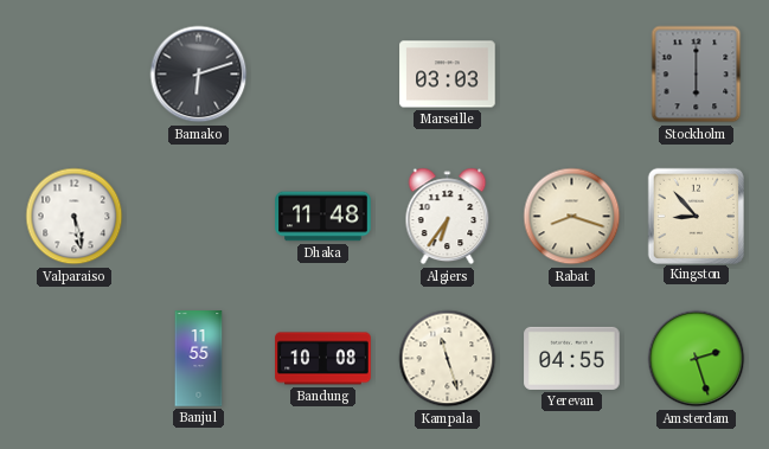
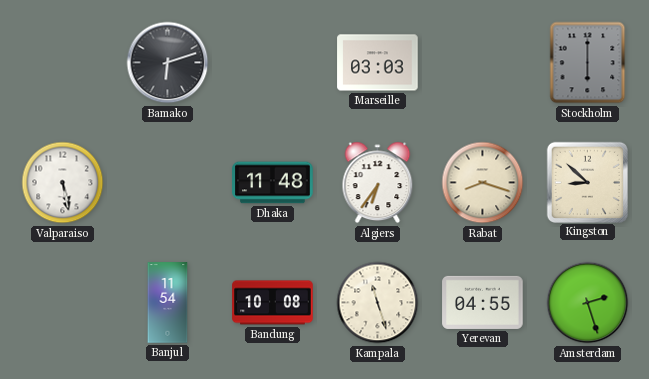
Kingston: 8:53 -> 8:52
Banjul: 11:55 -> 11:54
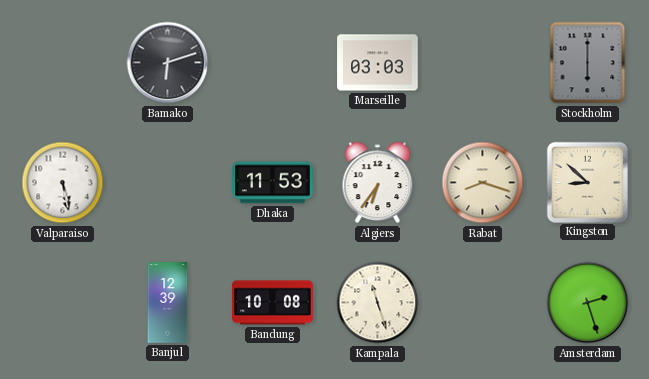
Dhaka: 11:48 -> 11:53
Banjul: 11:54 -> 12:39
Yerevan: 04:55 -> none
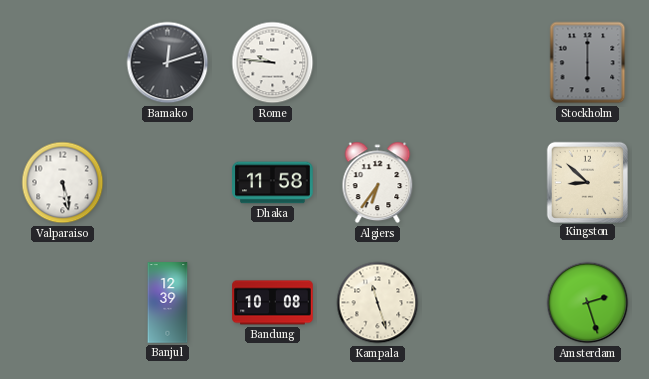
Bamako: 6:12 -> 12:12
Rome: none -> 9:46
Marseille: 03:03 -> none
Dhaka: 11:53 -> 11:58
Rabat: 8:18 -> none
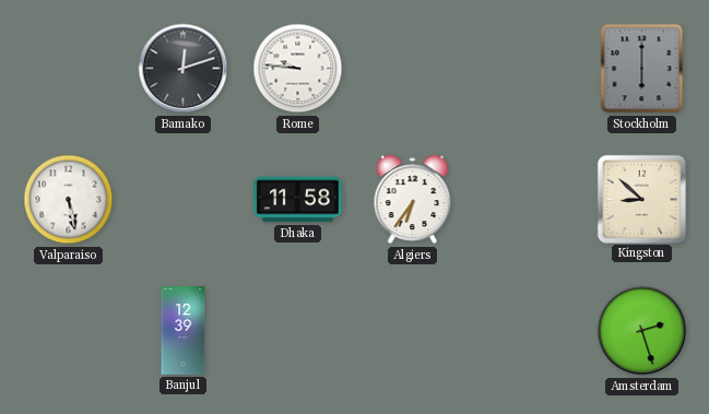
Bandung: 10:08 -> none
Kampala: 11:27 -> none
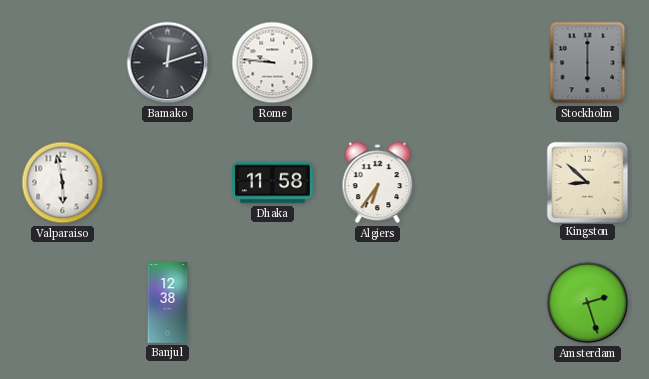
Valparaiso: 5:28 -> 5:58
Banjul: 12:39 -> 12:38
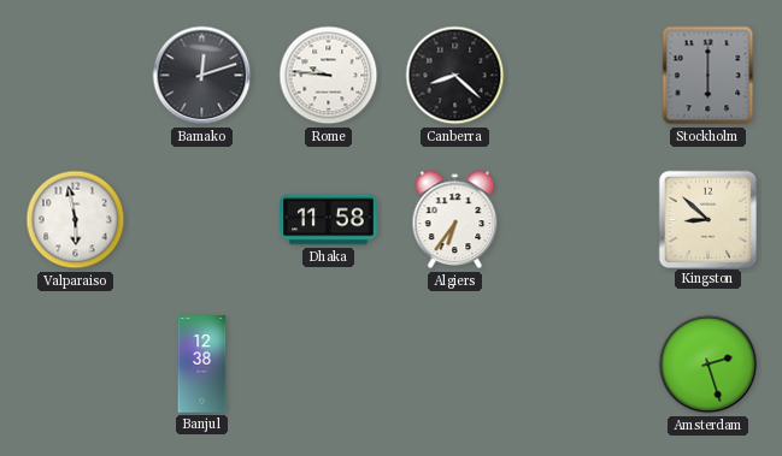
Canberra: none -> 8:22
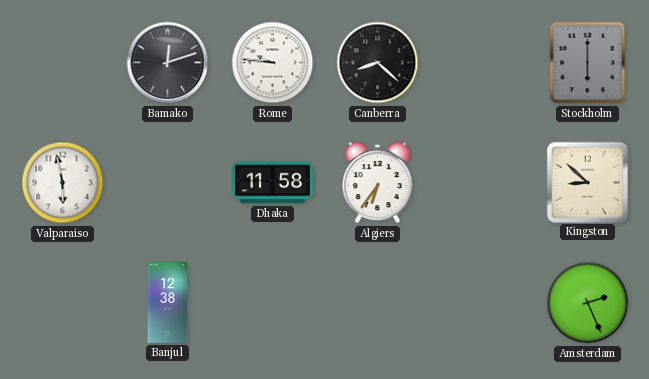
Amsterdam: 2:27 -> 2:26
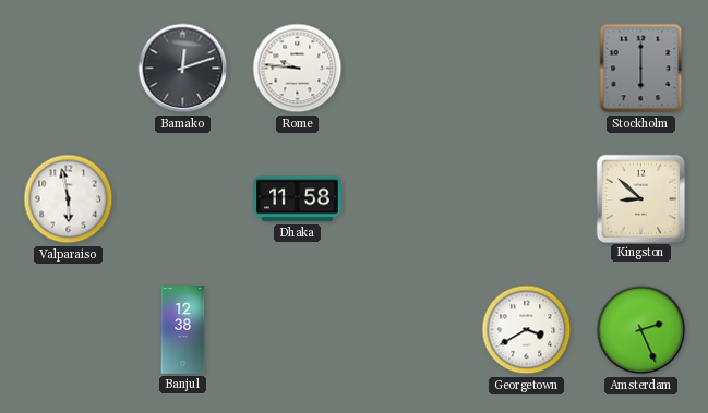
Canberra: 8:22 -> none
Algiers: 6:36 -> none
Georgetown: none -> 3:40
